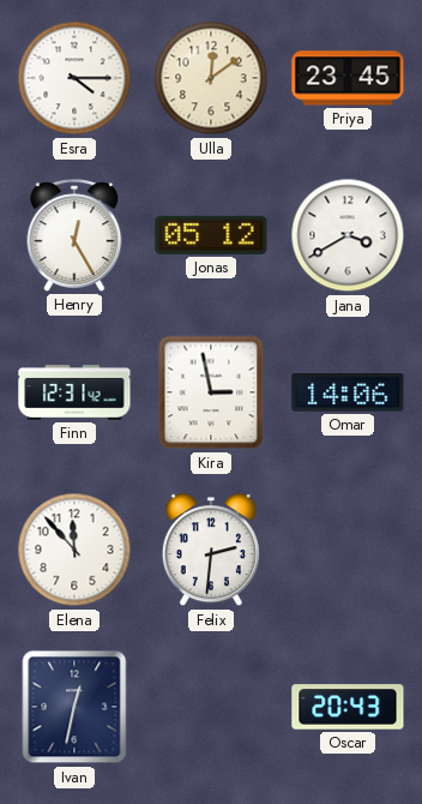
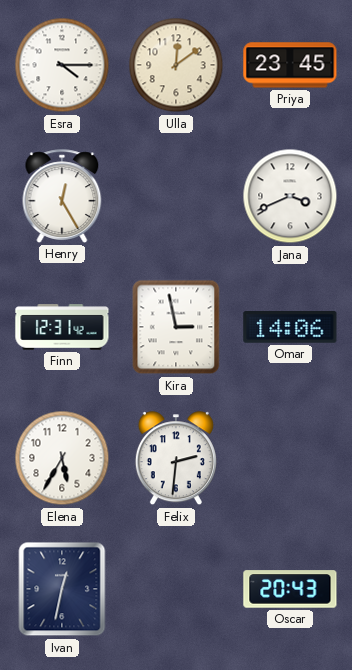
Jonas: 05:12 -> none
Jana: 3:40 -> 3:41
Elena: 11:53 -> 5:35
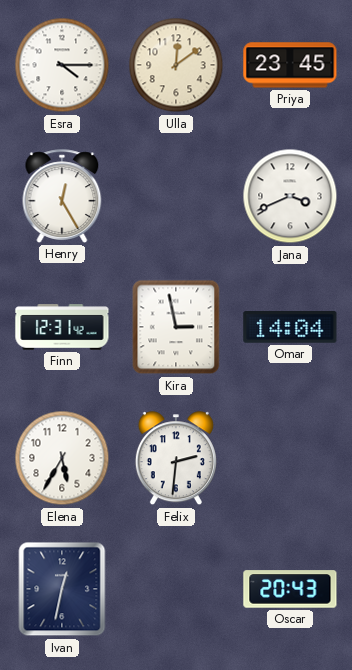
Omar: 14:06 -> 14:04
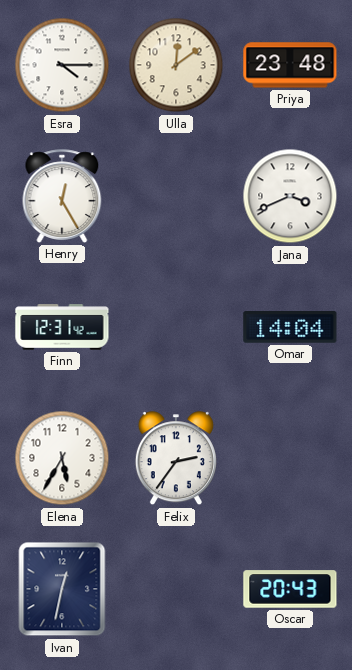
Priya: 23:45 -> 23:48
Kira: 2:58 -> none
Felix: 2:31 -> 2:36
